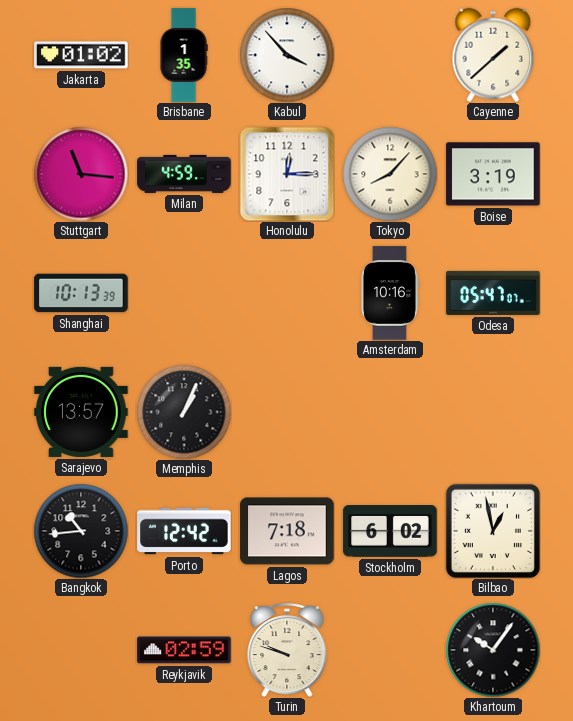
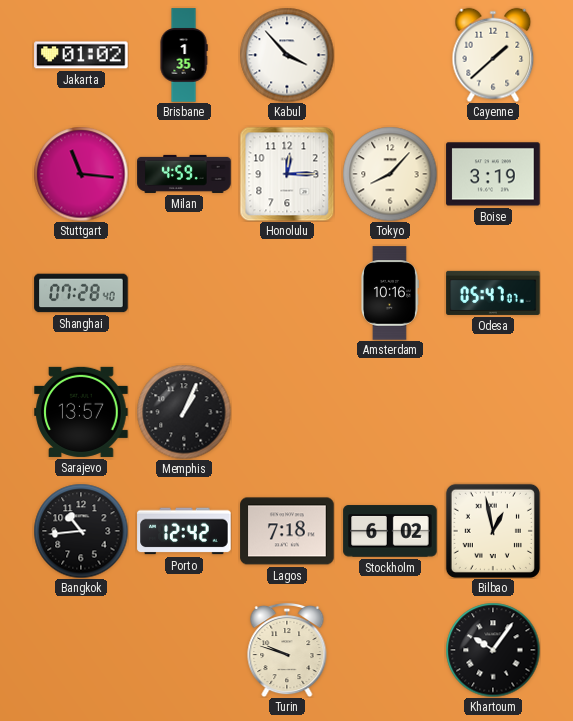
Shanghai: 10:13 -> 07:28
Reykjavik: 02:59 -> none
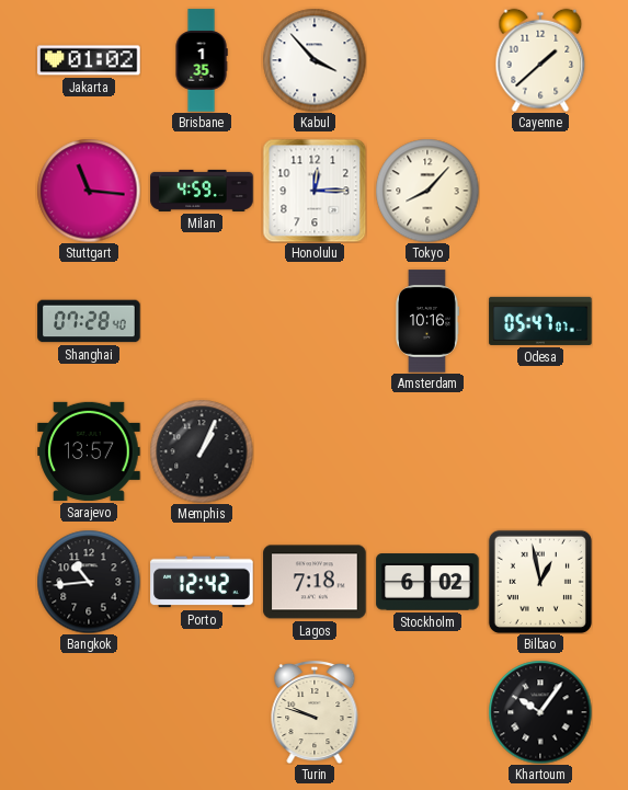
Boise: 3:19 -> none
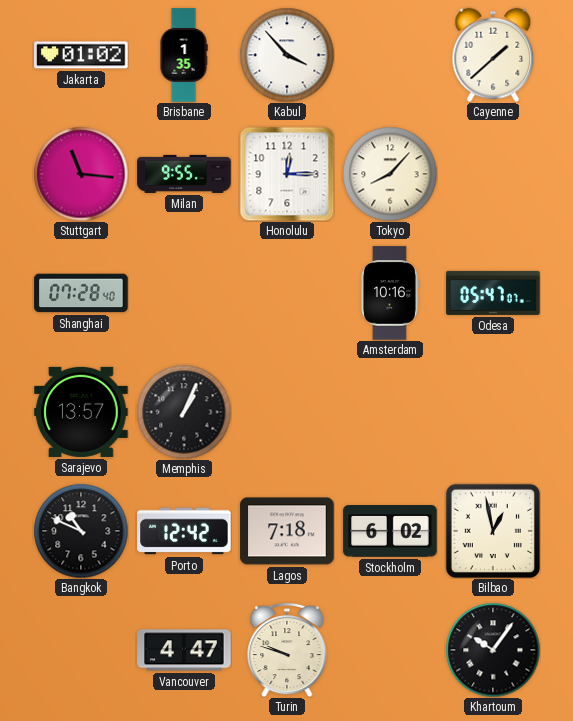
Milan: 4:59 -> 9:55
Bangkok: 10:44 -> 10:49
Vancouver: none -> 4:47
